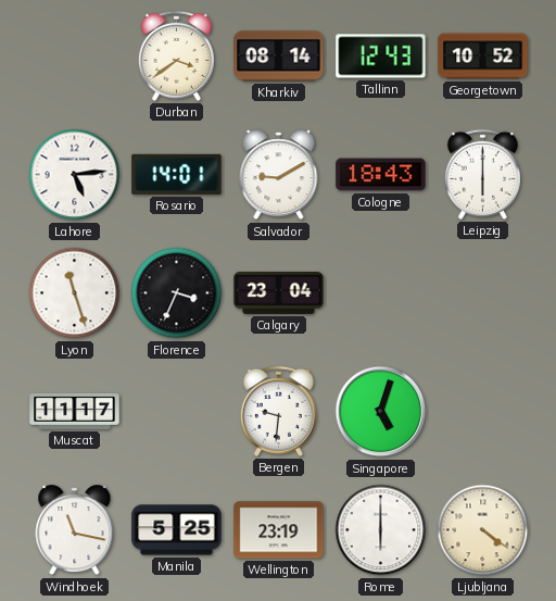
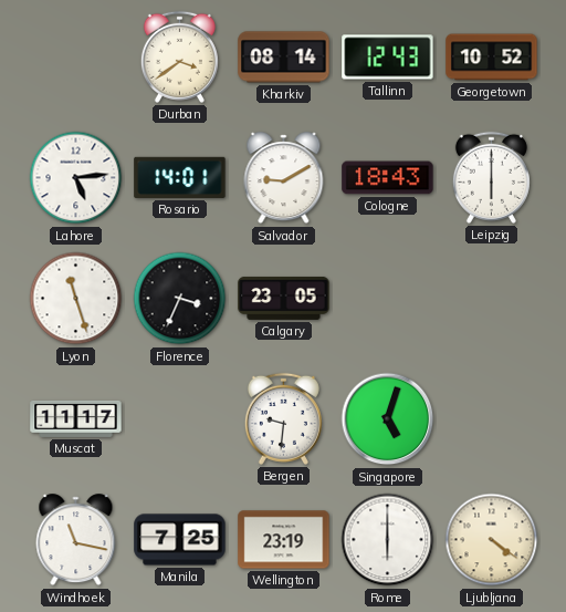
Calgary: 23:04 -> 23:05
Manila: 5:25 -> 7:25
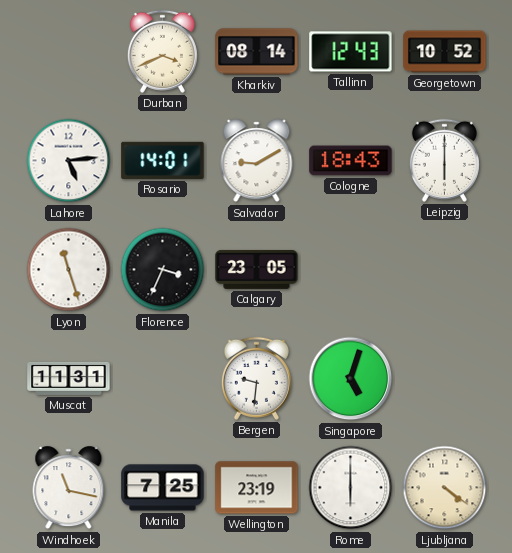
Durban: 3:39 -> 3:41
Muscat: 11:17 -> 11:31
